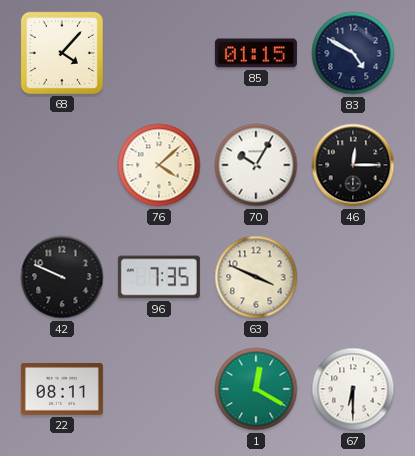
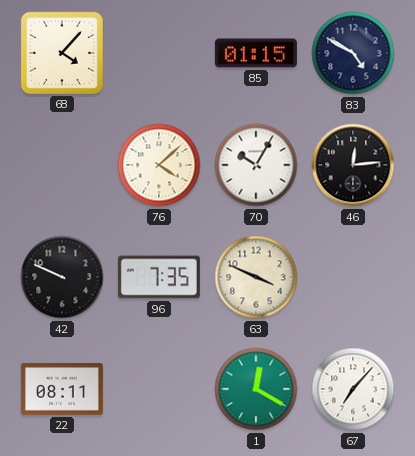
46: 12:15 -> 12:14
67: 6:30 -> 7:07
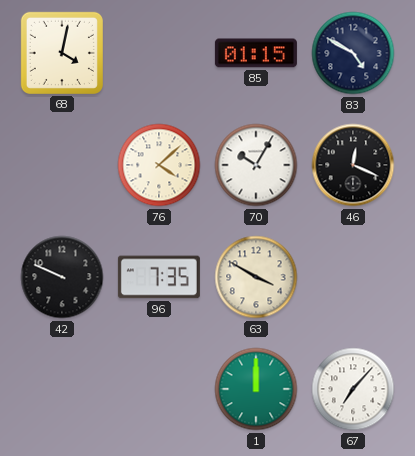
68: 4:07 -> 4:02
46: 12:14 -> 12:19
63: 3:49 -> 3:50
22: 08:11 -> none
1: 12:20 -> 12:00
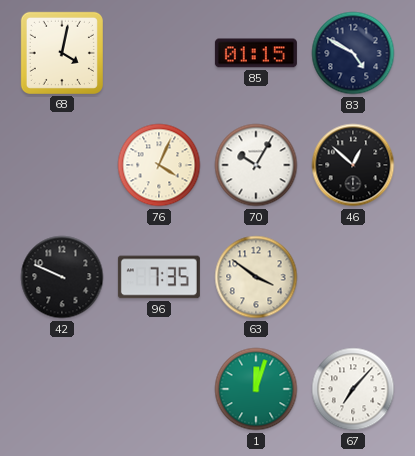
76: 4:08 -> 4:04
46: 12:19 -> 12:52
63: 3:50 -> 3:51
1: 12:00 -> 12:03
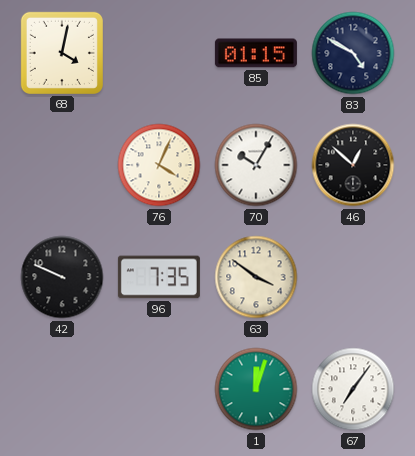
67: 7:07 -> 7:06
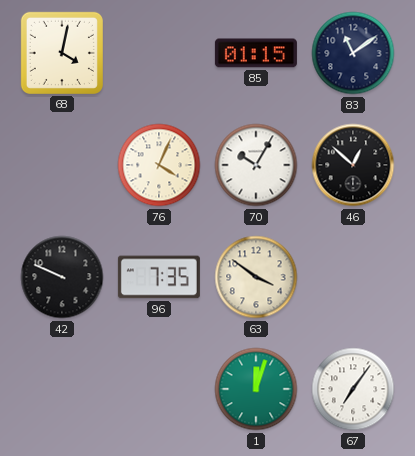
83: 4:50 -> 11:09
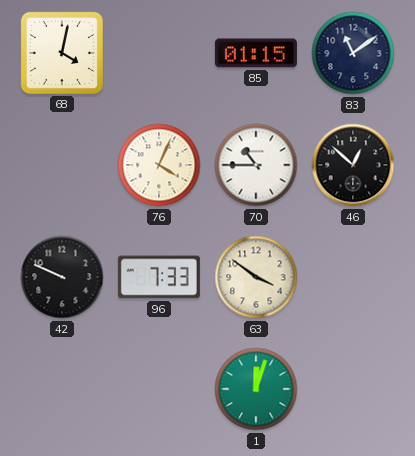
70: 10:05 -> 10:45
96: 7:35 -> 7:33
67: 7:06 -> none
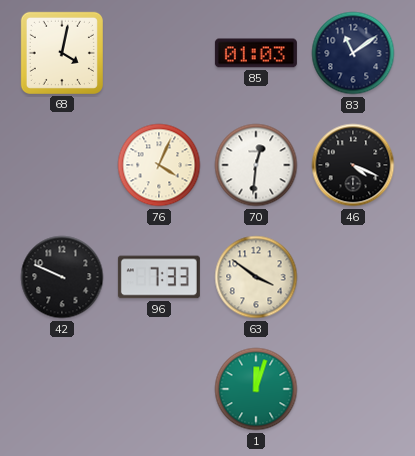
85: 01:15 -> 01:03
70: 10:45 -> 12:31
46: 12:52 -> 4:19
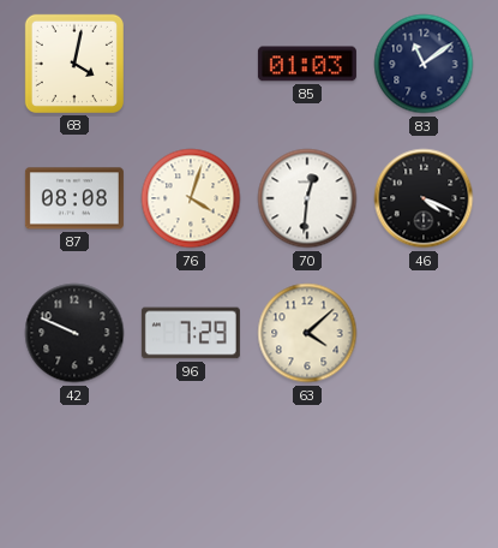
87: none -> 08:08
76: 4:04 -> 4:03
96: 7:33 -> 7:29
63: 3:51 -> 4:08
1: 12:03 -> none
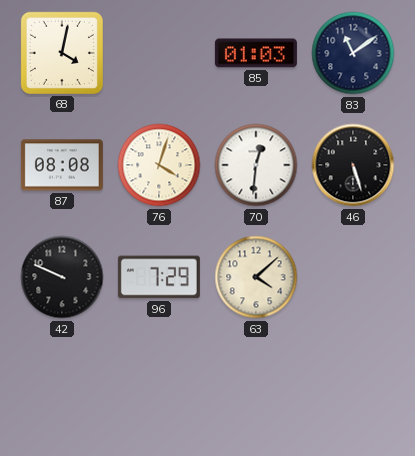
46: 4:19 -> 5:27
